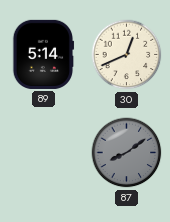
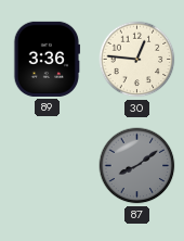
89: 5:14 -> 3:36
30: 12:41 -> 12:46
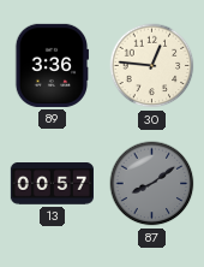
13: none -> 00:57
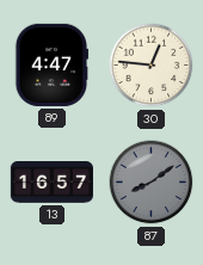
89: 3:36 -> 4:47
13: 00:57 -> 16:57
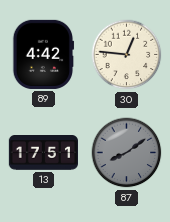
89: 4:47 -> 4:42
13: 16:57 -> 17:51
